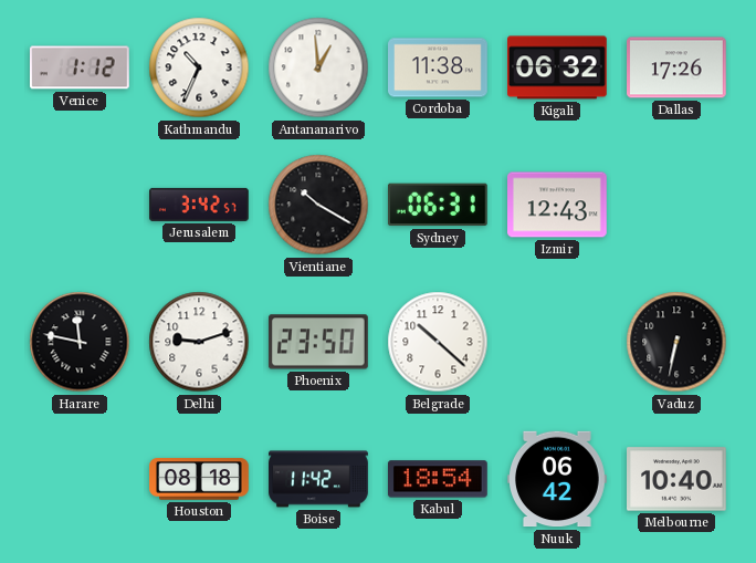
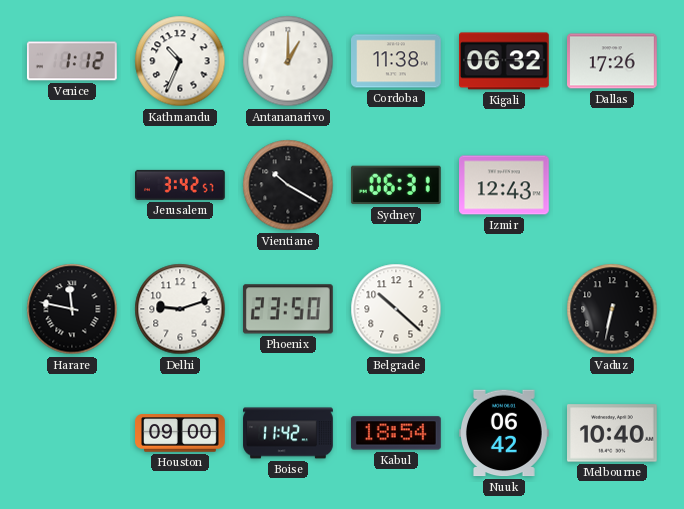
Antananarivo: 12:59 -> 1:00
Houston: 08:18 -> 09:00
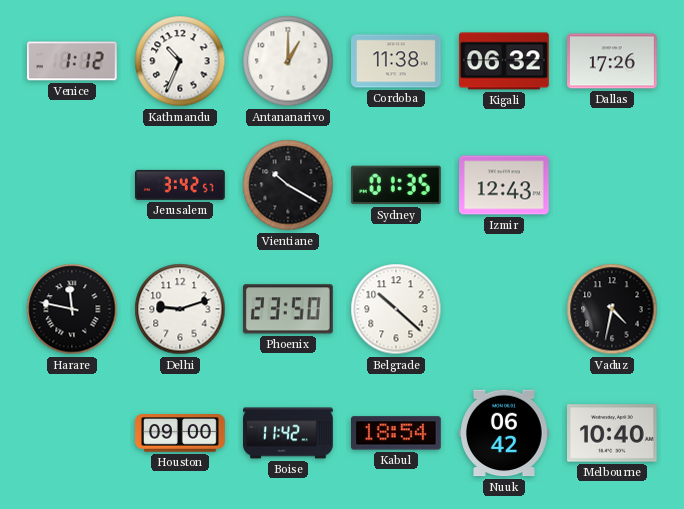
Sydney: 06:31 -> 01:35
Vaduz: 6:32 -> 4:32
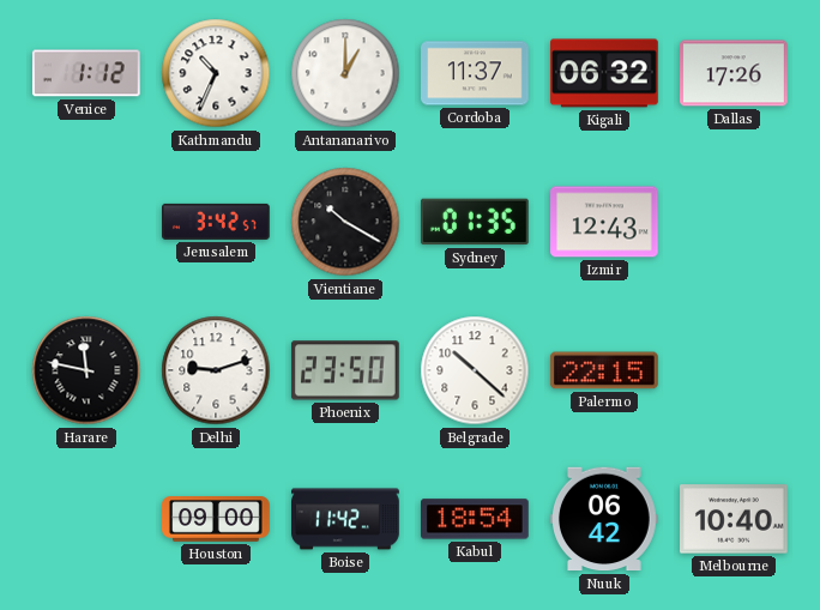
Cordoba: 11:38 -> 11:37
Palermo: none -> 22:15
Vaduz: 4:32 -> none
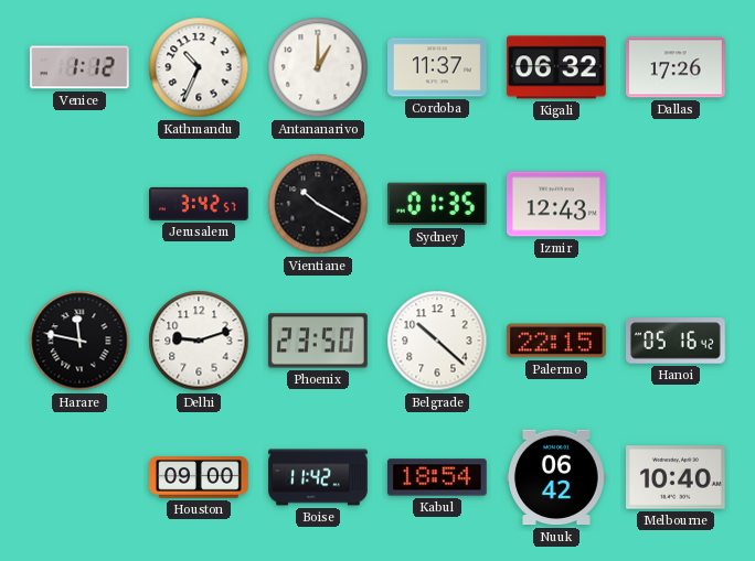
Hanoi: none -> 05:16
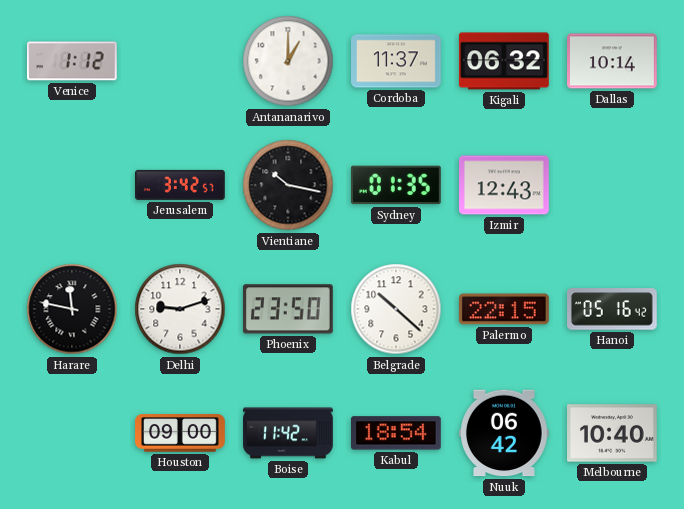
Kathmandu: 10:34 -> none
Dallas: 17:26 -> 10:14
Vientiane: 10:20 -> 10:17
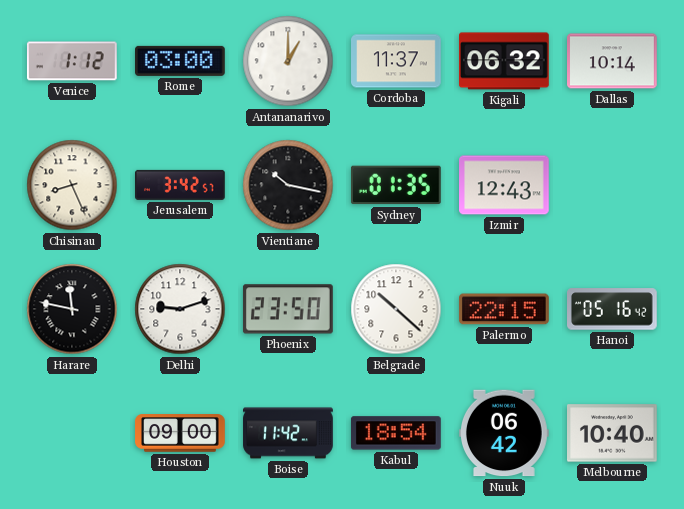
Rome: none -> 03:00
Chisinau: none -> 8:26
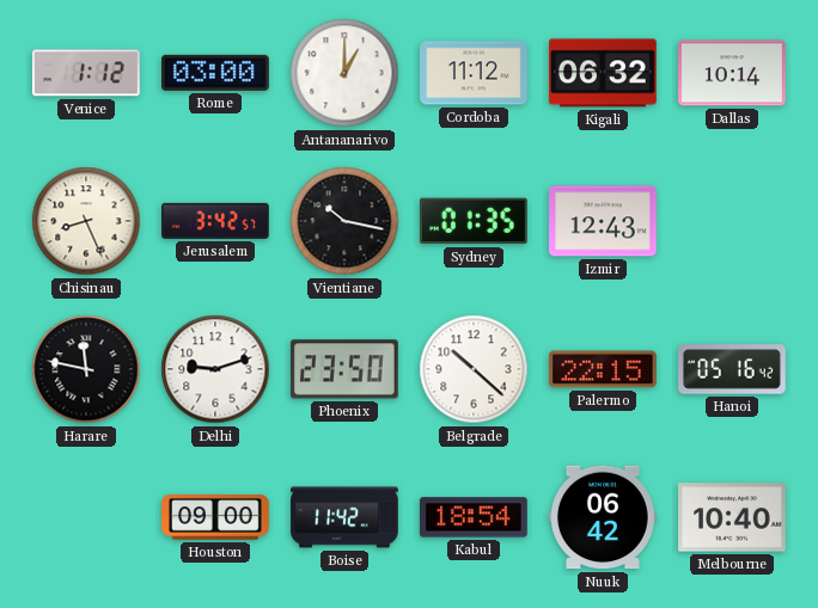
Cordoba: 11:37 -> 11:12
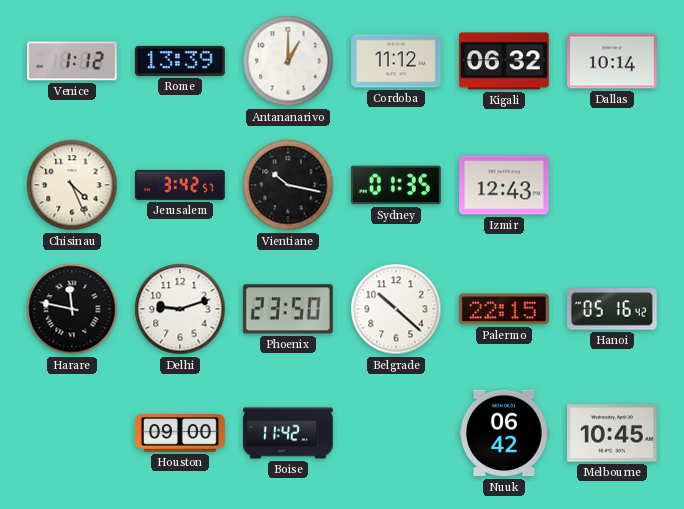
Rome: 03:00 -> 13:39
Chisinau: 8:26 -> 4:26
Kabul: 18:54 -> none
Melbourne: 10:40 -> 10:45
